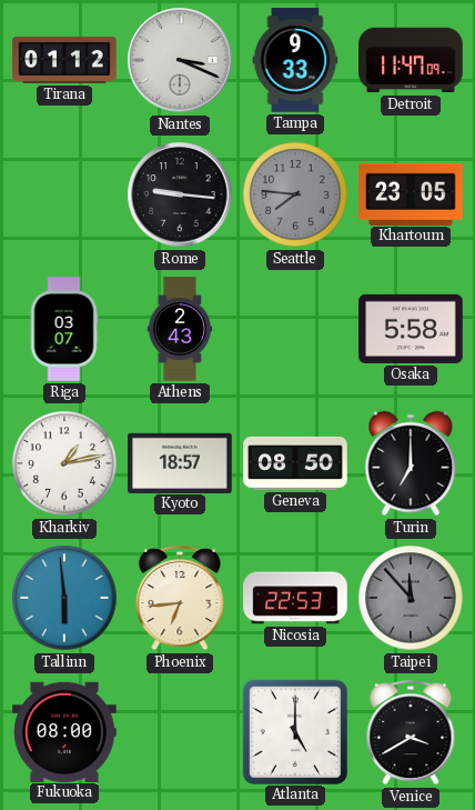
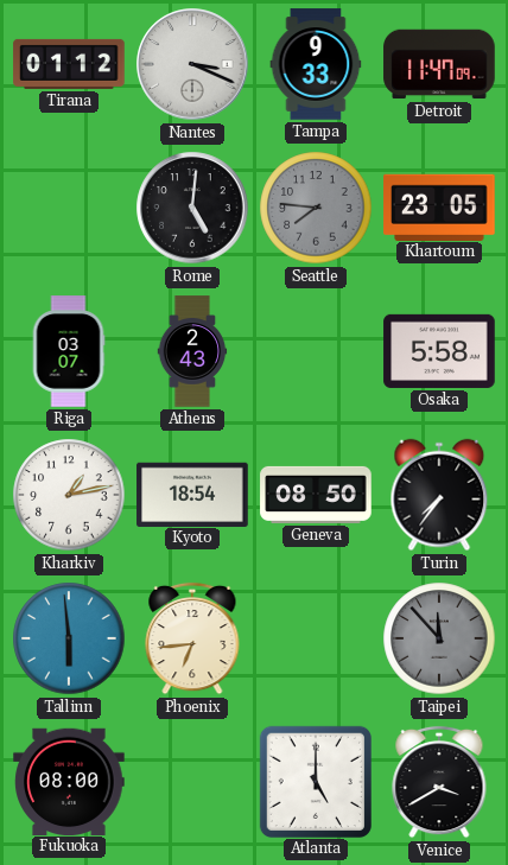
Rome: 9:16 -> 5:01
Kyoto: 18:57 -> 18:54
Turin: 7:00 -> 7:36
Nicosia: 22:53 -> none
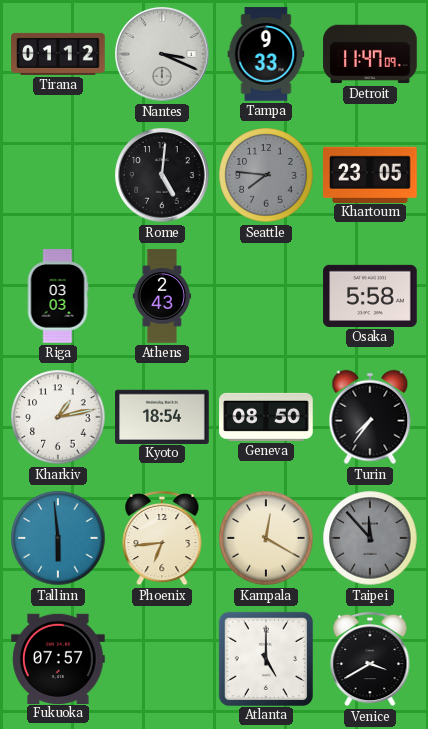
Riga: 03:07 -> 03:03
Kampala: none -> 12:20
Fukuoka: 08:00 -> 07:57
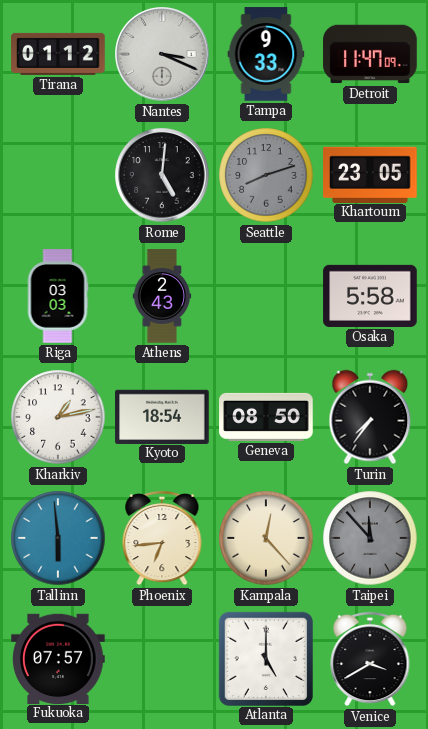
Seattle: 7:46 -> 8:12
Kampala: 12:20 -> 12:23
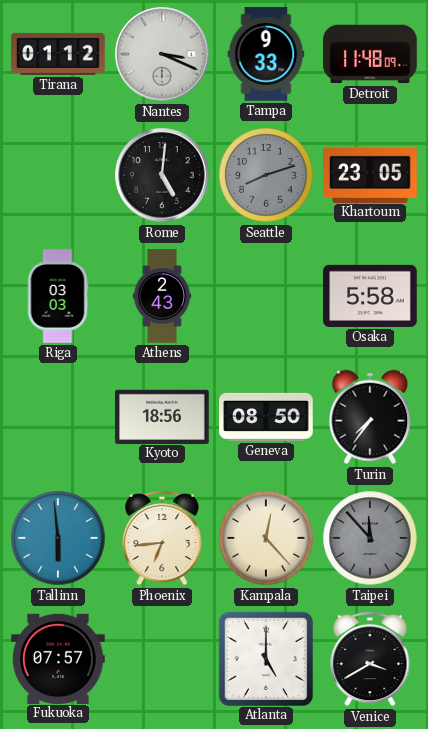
Detroit: 11:47 -> 11:48
Kharkiv: 1:13 -> none
Kyoto: 18:54 -> 18:56
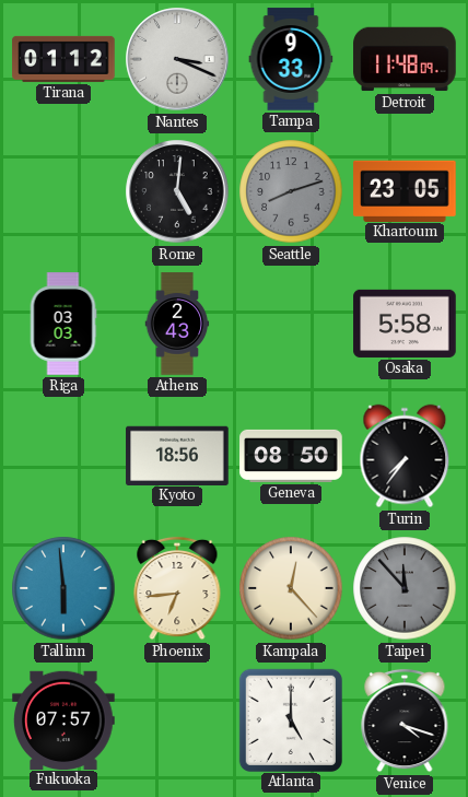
Venice: 3:40 -> 4:18
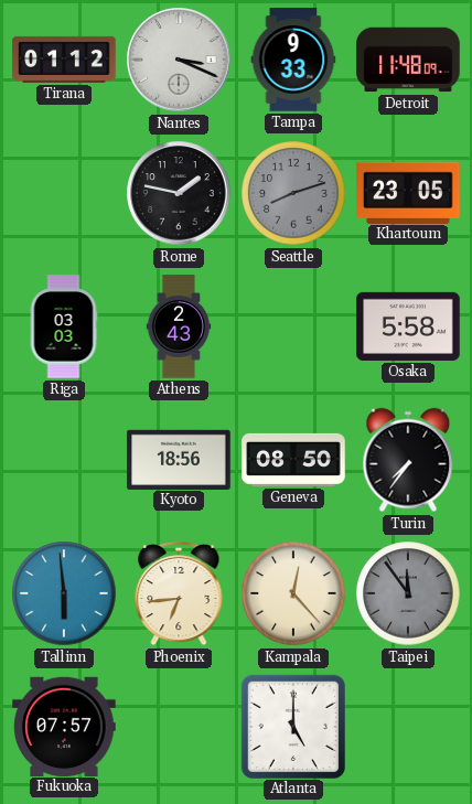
Rome: 5:01 -> 1:47
Taipei: 11:53 -> 11:54
Venice: 4:18 -> none
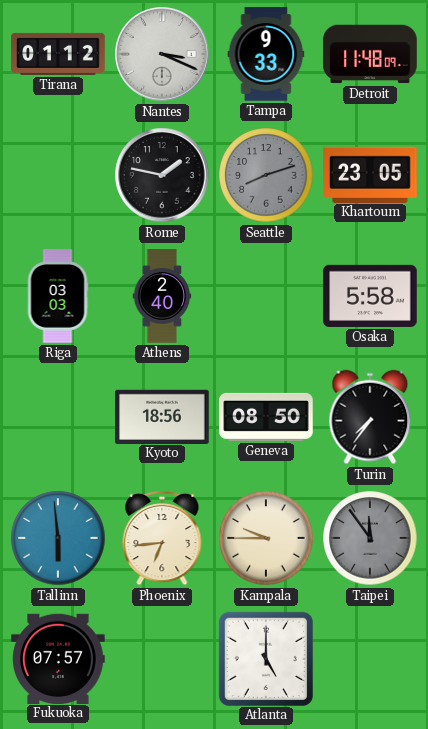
Athens: 2:43 -> 2:40
Kampala: 12:23 -> 9:45
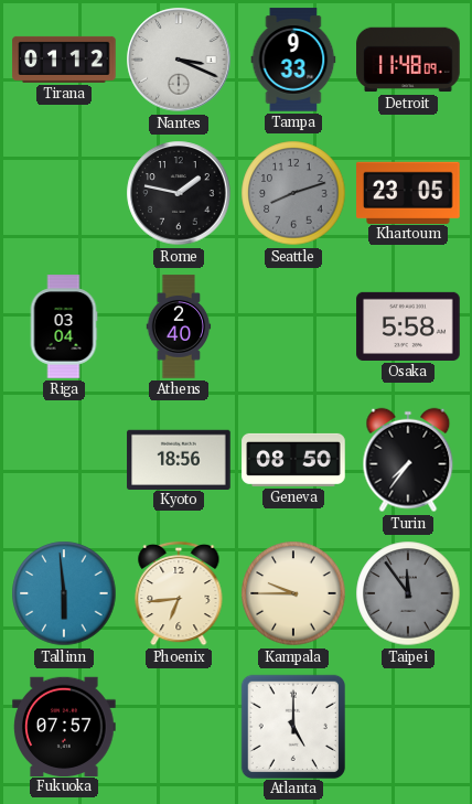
Riga: 03:03 -> 03:04
